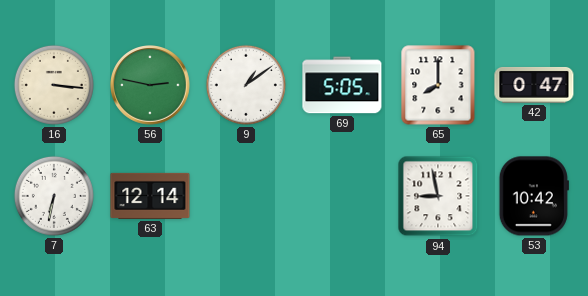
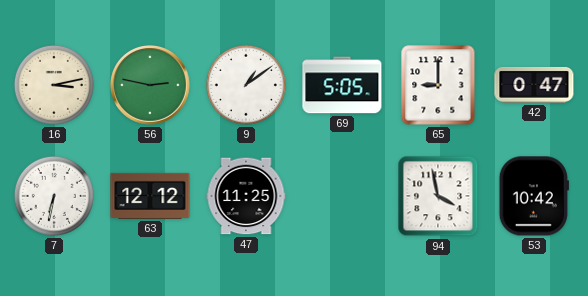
16: 3:16 -> 3:13
65: 8:00 -> 9:00
63: 12:14 -> 12:12
47: none -> 11:25
94: 8:58 -> 3:58
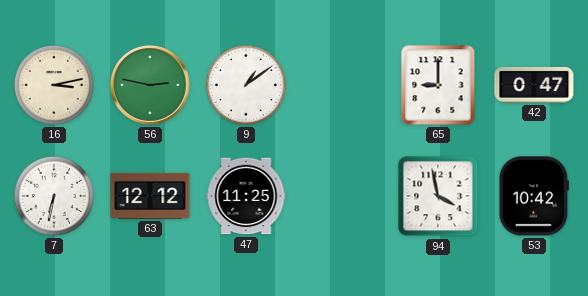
69: 5:05 -> none
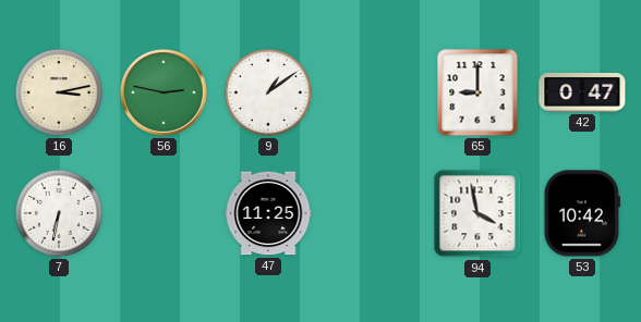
63: 12:12 -> none
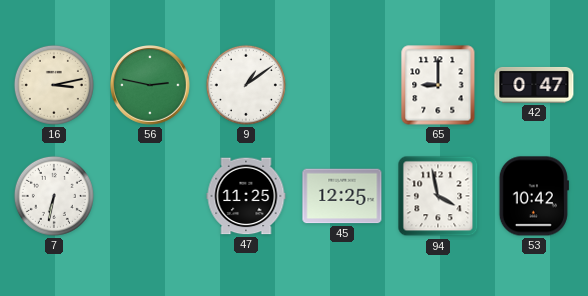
45: none -> 12:25
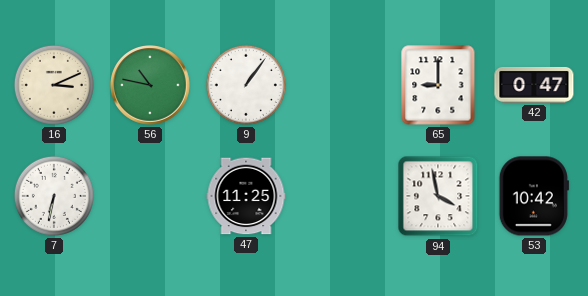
16: 3:13 -> 3:11
56: 2:47 -> 10:47
9: 1:09 -> 1:06
45: 12:25 -> none
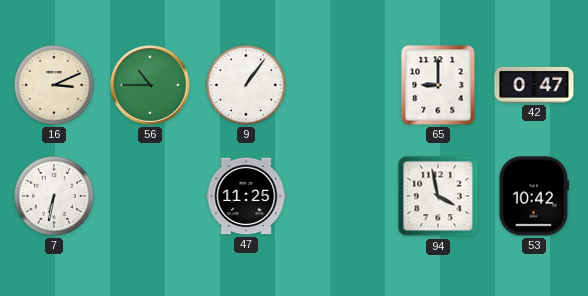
56: 10:47 -> 10:45
